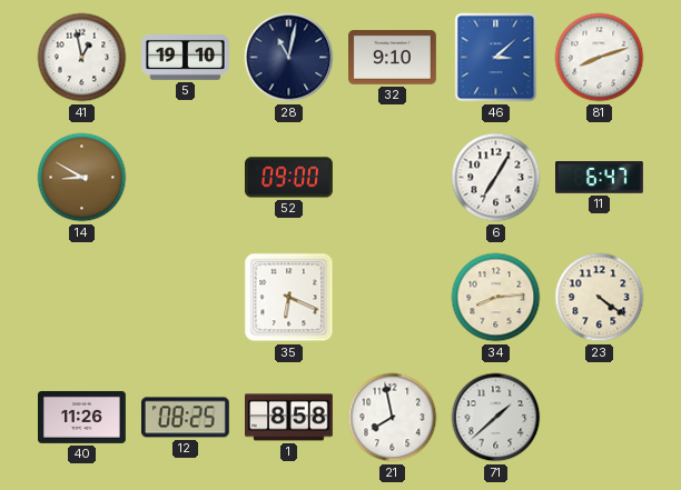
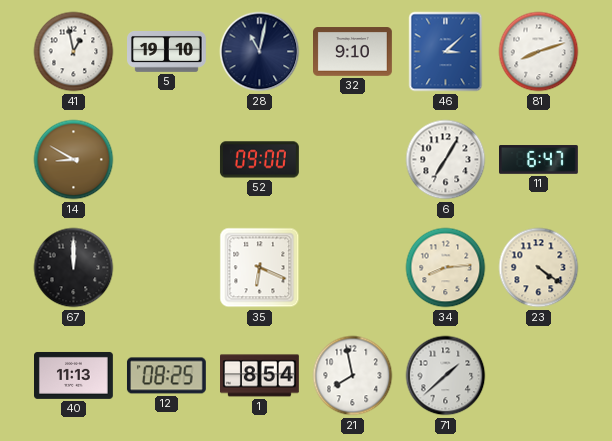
67: none -> 12:00
40: 11:26 -> 11:13
1: 8:58 -> 8:54
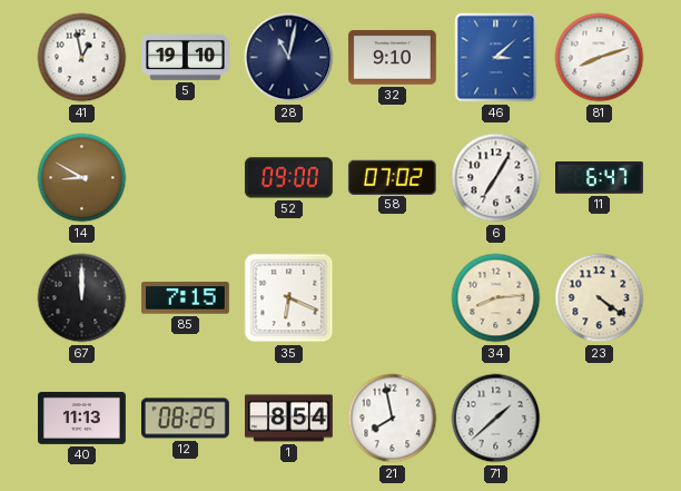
58: none -> 07:02
85: none -> 7:15
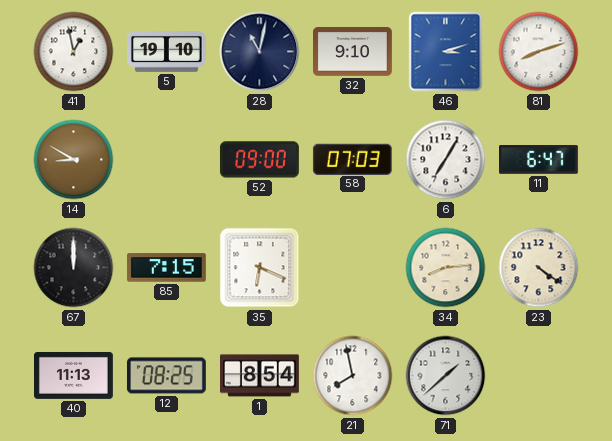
46: 3:08 -> 3:12
58: 07:02 -> 07:03
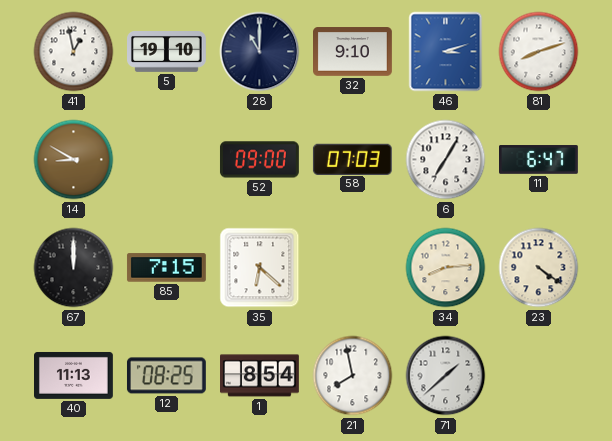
28: 11:02 -> 11:00
35: 6:19 -> 6:22
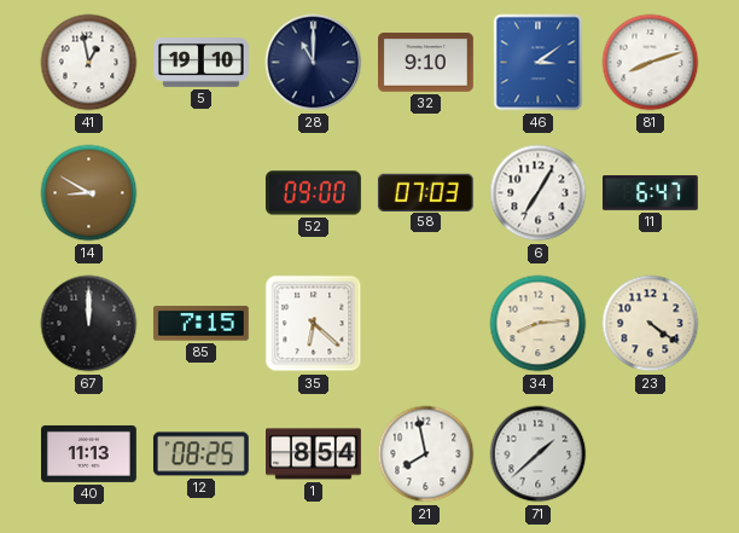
46: 3:12 -> 3:09
